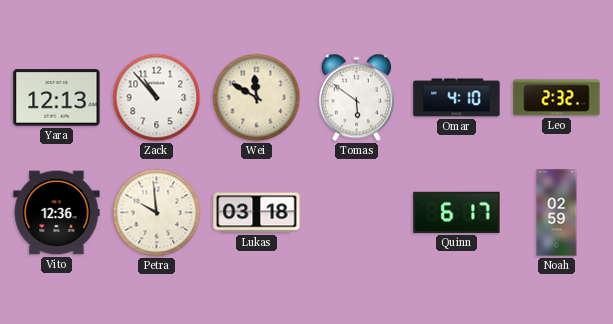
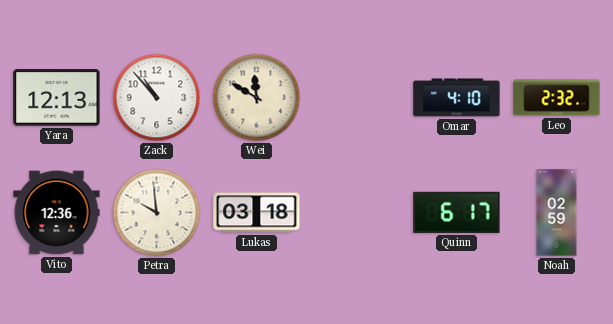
Tomas: 5:51 -> none
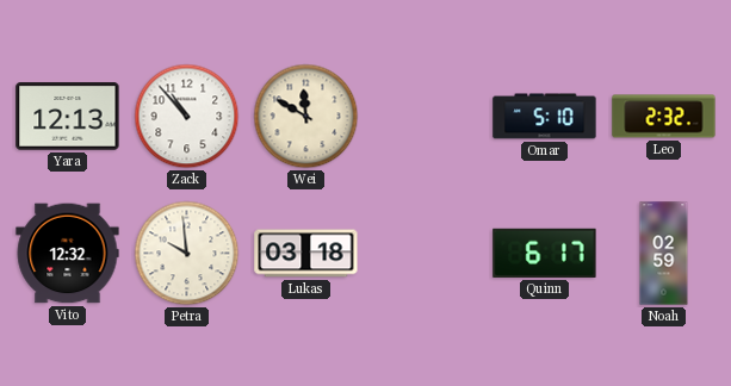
Omar: 4:10 -> 5:10
Vito: 12:36 -> 12:32
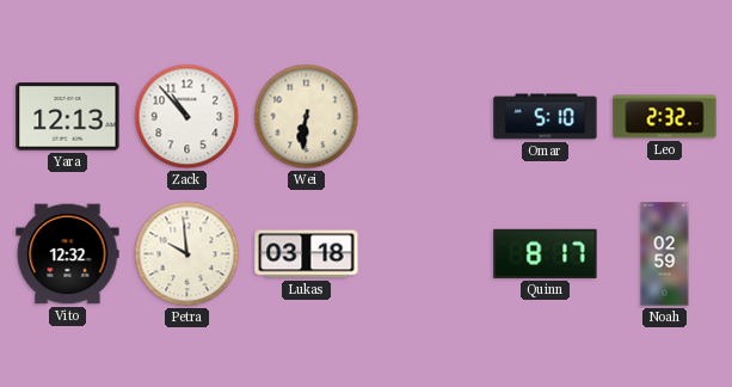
Wei: 11:50 -> 6:31
Quinn: 6:17 -> 8:17
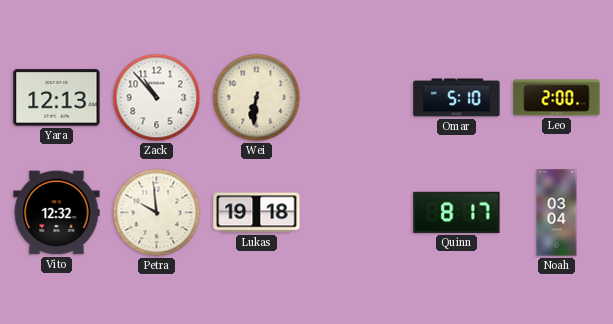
Leo: 2:32 -> 2:00
Lukas: 03:18 -> 19:18
Noah: 02:59 -> 03:04
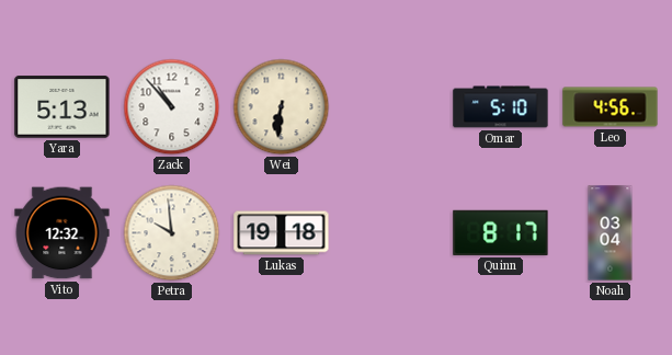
Yara: 12:13 -> 5:13
Leo: 2:00 -> 4:56
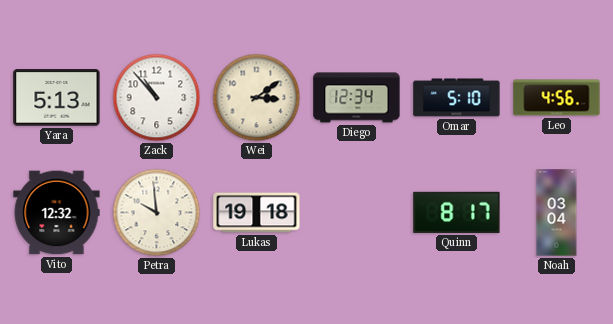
Wei: 6:31 -> 3:09
Diego: none -> 12:34
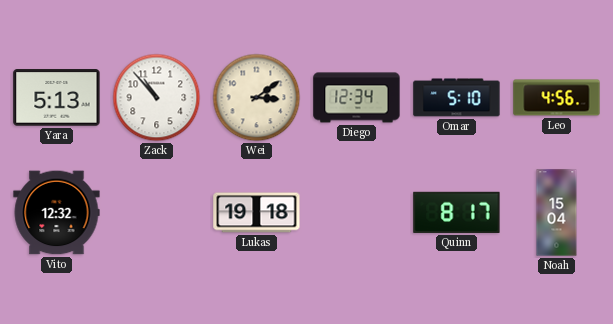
Petra: 9:59 -> none
Noah: 03:04 -> 15:04
